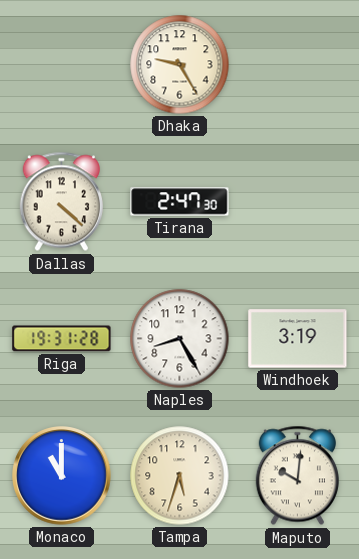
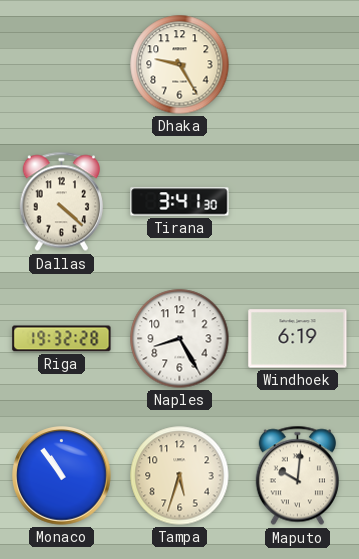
Tirana: 2:47 -> 3:41
Riga: 19:31 -> 19:32
Windhoek: 3:19 -> 6:19
Monaco: 11:00 -> 10:54
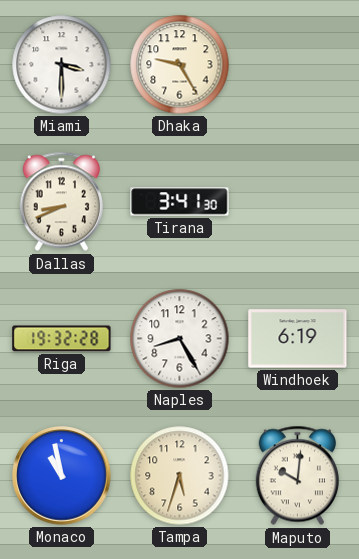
Miami: none -> 3:30
Dallas: 4:22 -> 8:41
Monaco: 10:54 -> 10:58
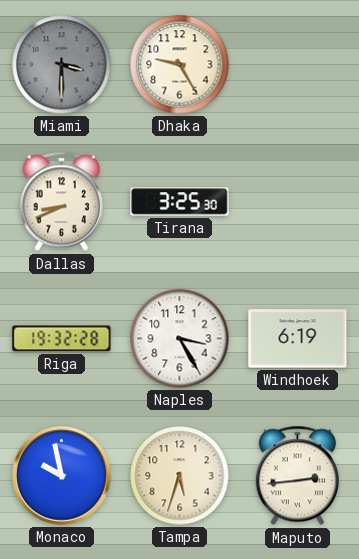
Miami dial: white -> grey
Tirana: 3:41 -> 3:25
Naples: 8:25 -> 3:25
Monaco: 10:58 -> 9:58
Maputo: 10:01 -> 2:44
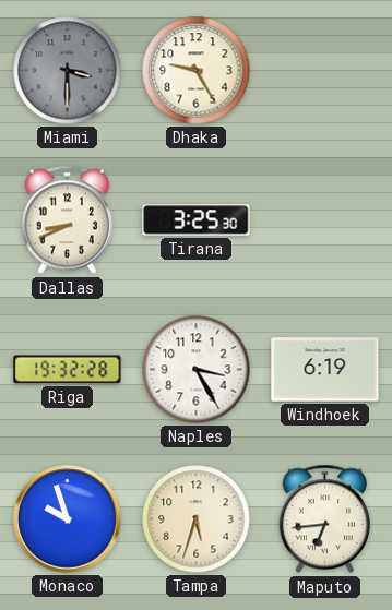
Monaco: 9:58 -> 9:57
Maputo: 2:44 -> 6:44
